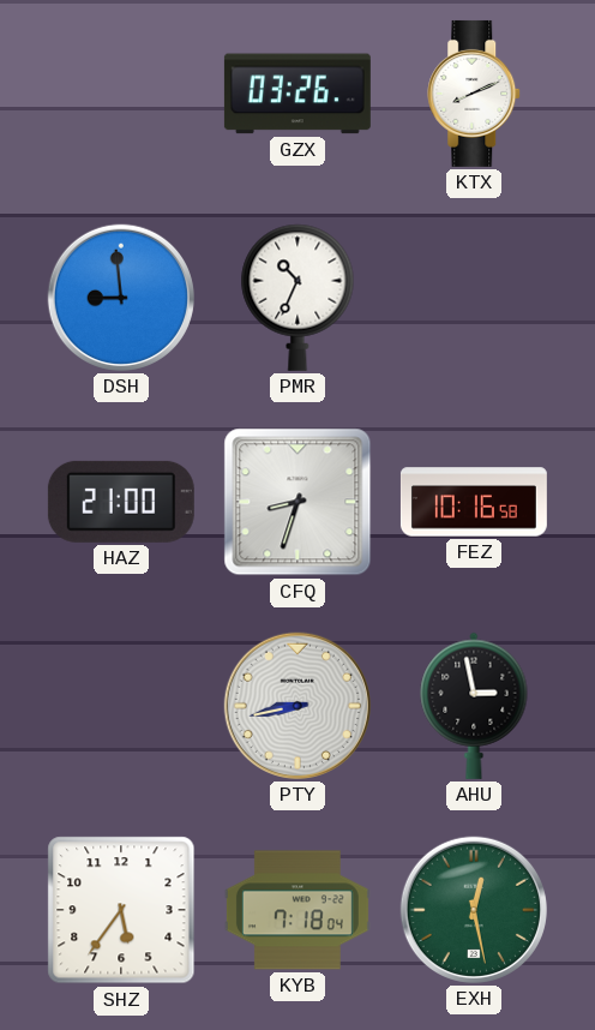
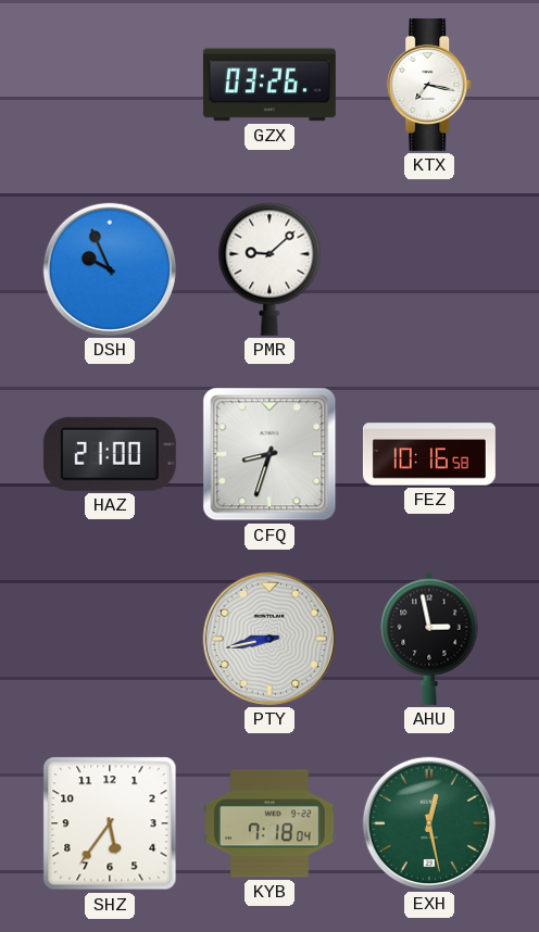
KTX: 8:11 -> 7:17
DSH: 8:59 -> 9:56
PMR: 10:34 -> 9:08
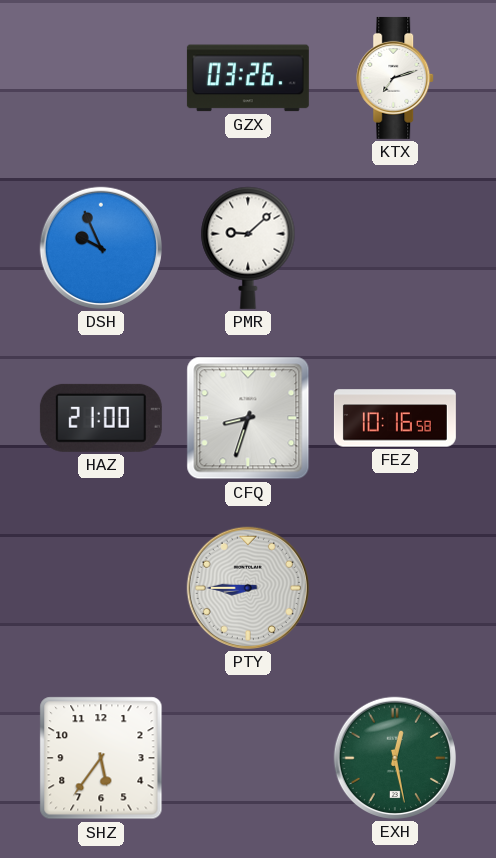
KTX: 7:17 -> 7:12
PTY: 8:43 -> 8:45
AHU: 2:58 -> none
KYB: 7:18 -> none
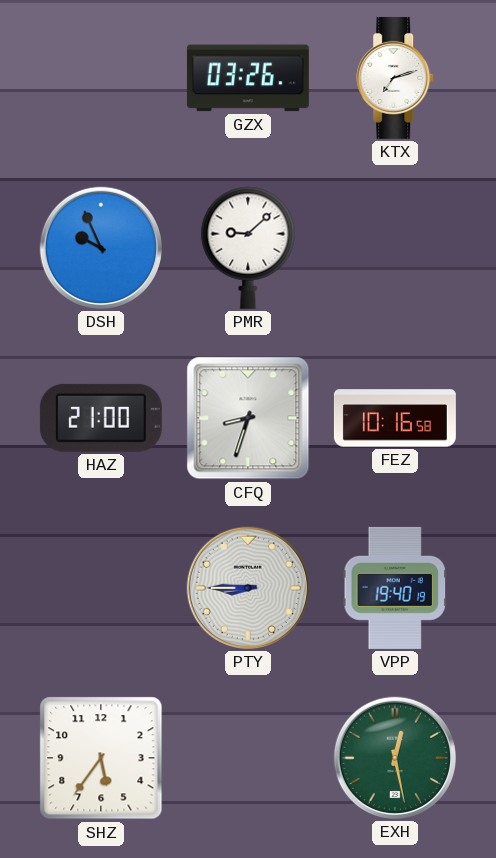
VPP: none -> 19:40
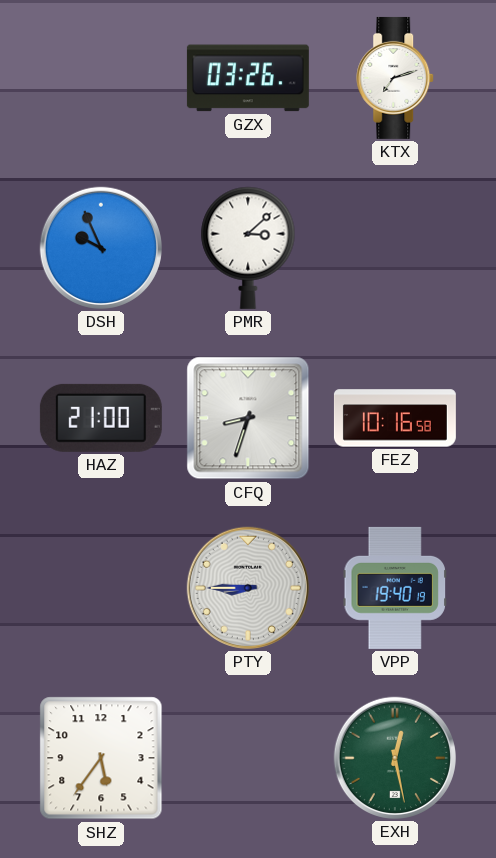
PMR: 9:08 -> 3:08
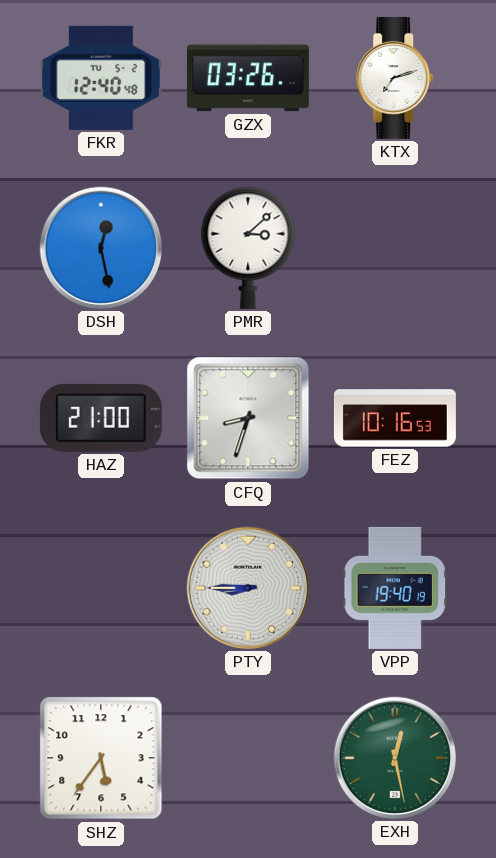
FKR: none -> 12:40
DSH: 9:56 -> 12:28
FEZ: 10:16:58 -> 10:16:53
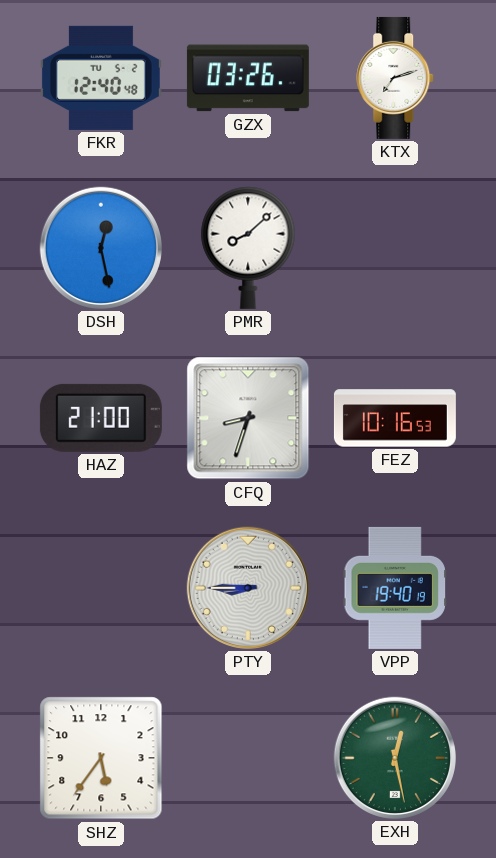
PMR: 3:08 -> 8:08
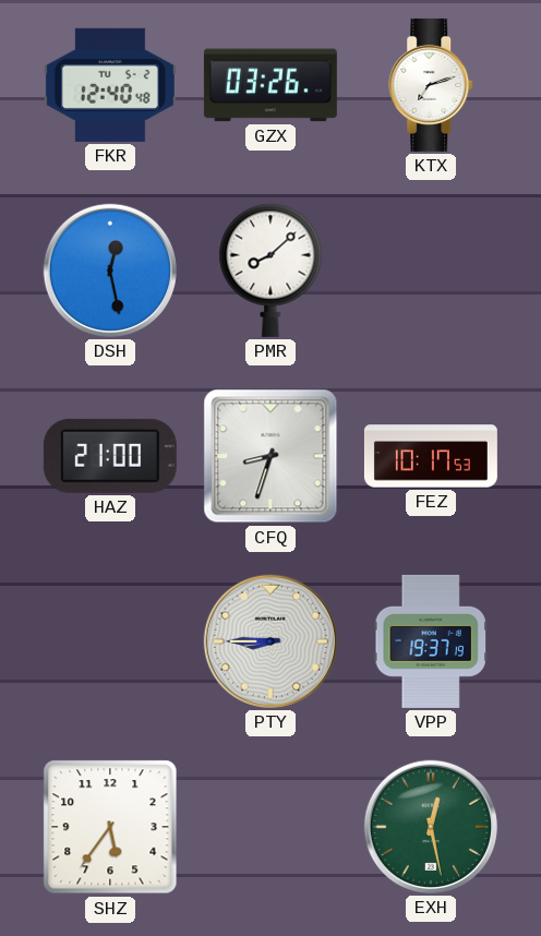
FEZ: 10:16 -> 10:17
VPP: 19:40 -> 19:37
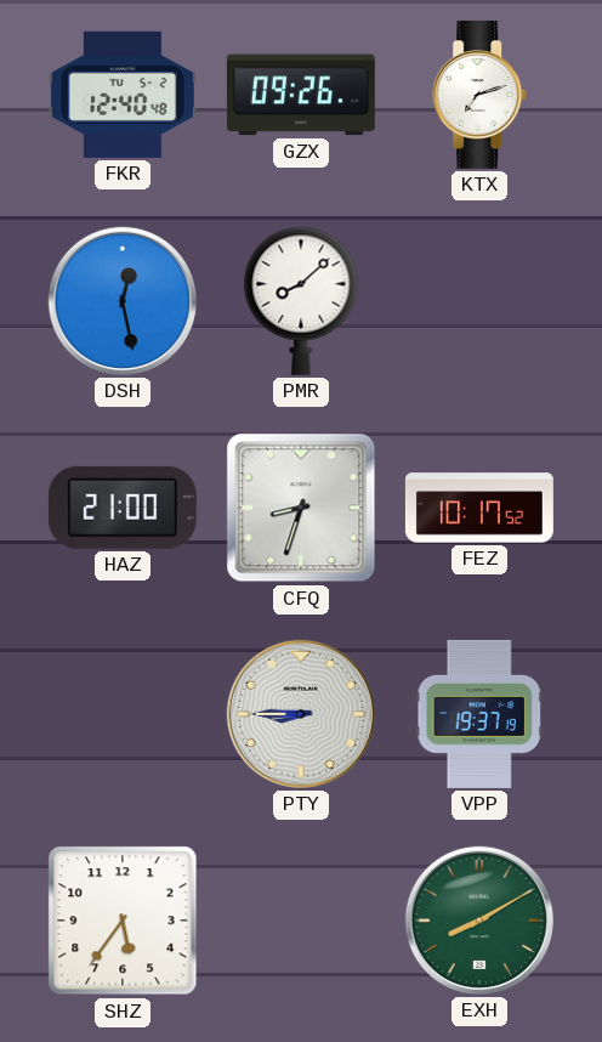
GZX: 03:26 -> 09:26
FEZ: 10:17:53 -> 10:17:52
EXH: 12:28 -> 8:10
